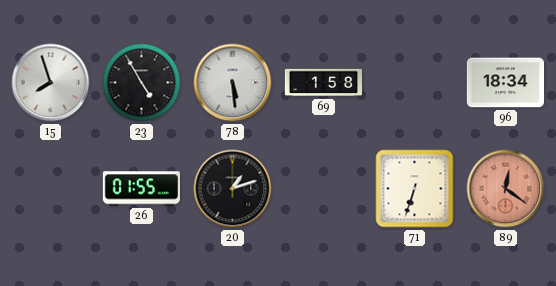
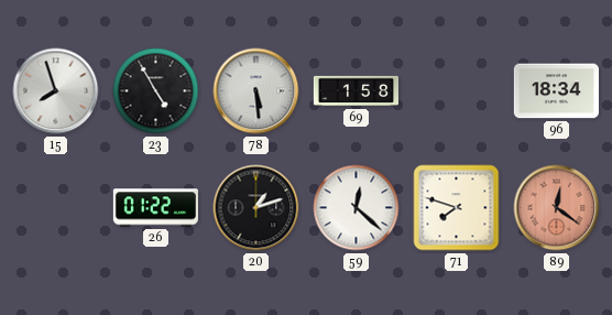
26: 01:55 -> 01:22
59: none -> 12:22
71: 6:33 -> 7:48
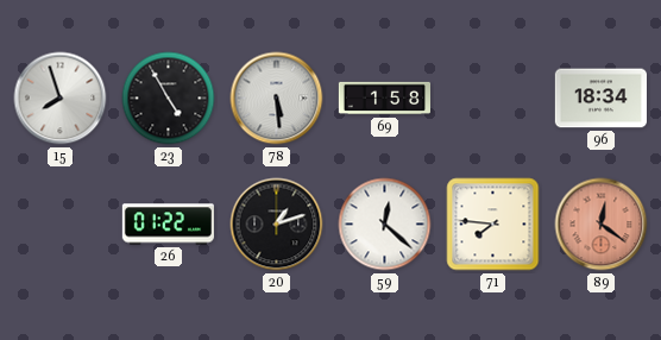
71: 7:48 -> 7:46
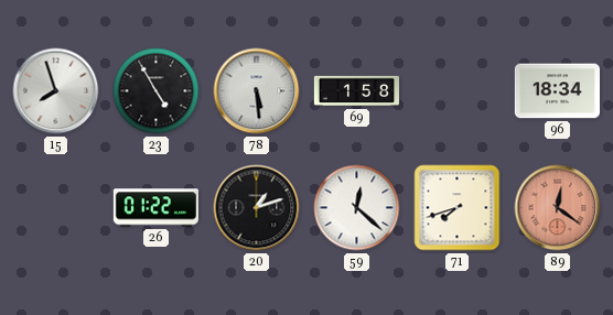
71: 7:46 -> 7:42
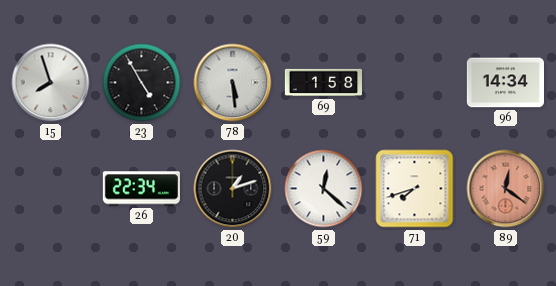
96: 18:34 -> 14:34
26: 01:22 -> 22:34
